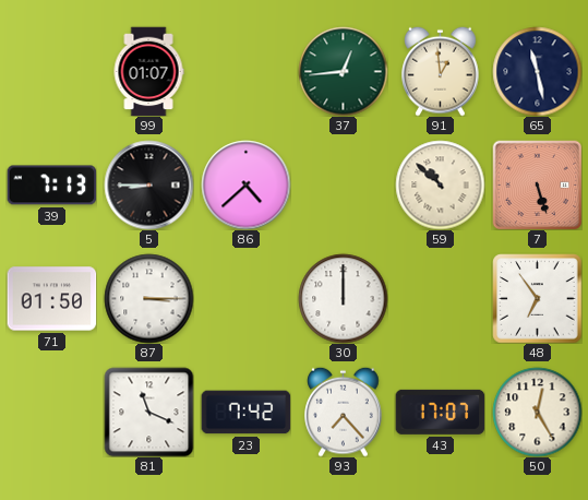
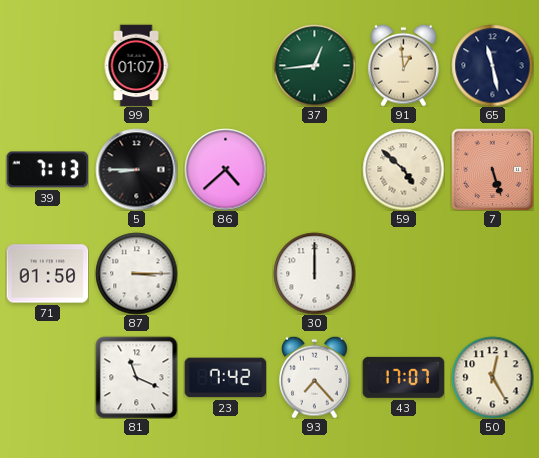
59: 10:52 -> 4:52
48: 6:54 -> none
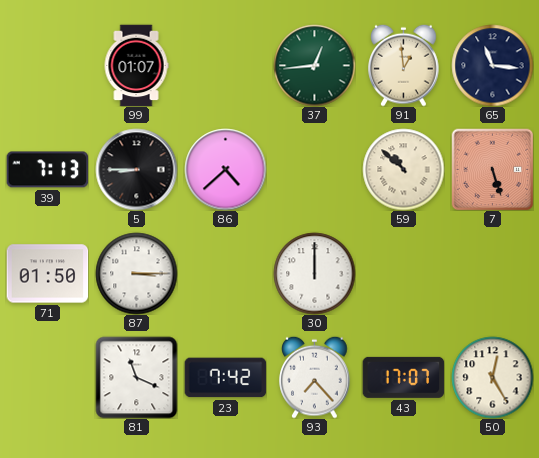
65: 11:28 -> 11:16
59: 4:52 -> 10:52
